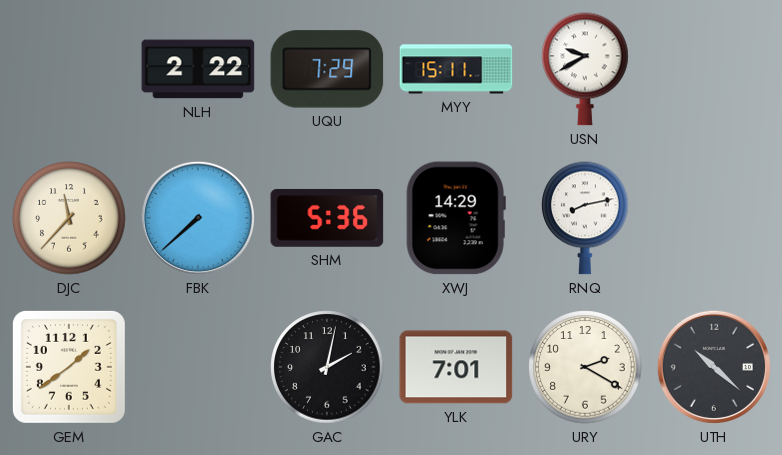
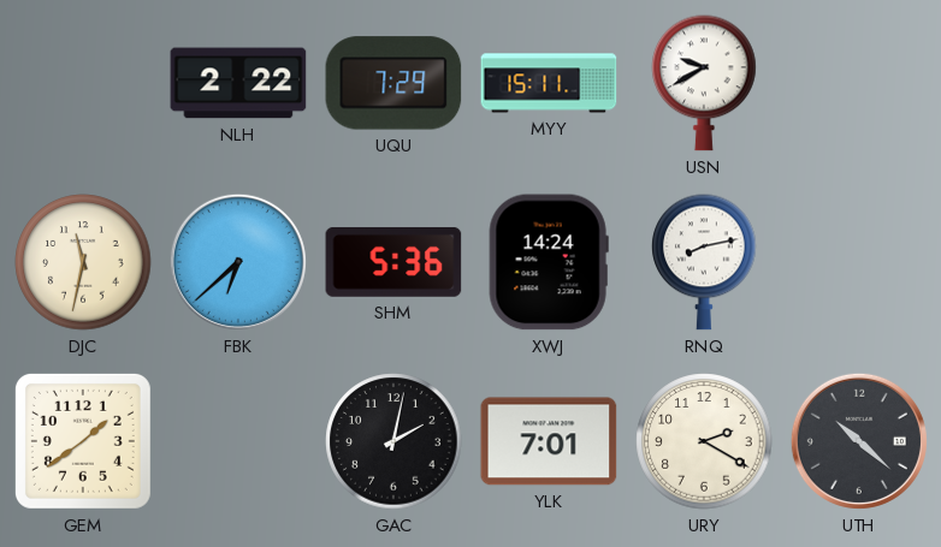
DJC: 11:37 -> 11:32
FBK: 7:38 -> 6:38
XWJ: 14:29 -> 14:24
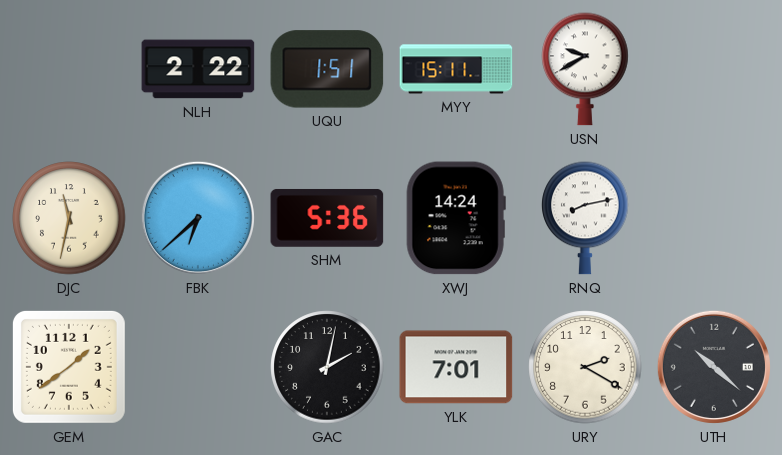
UQU: 7:29 -> 1:51
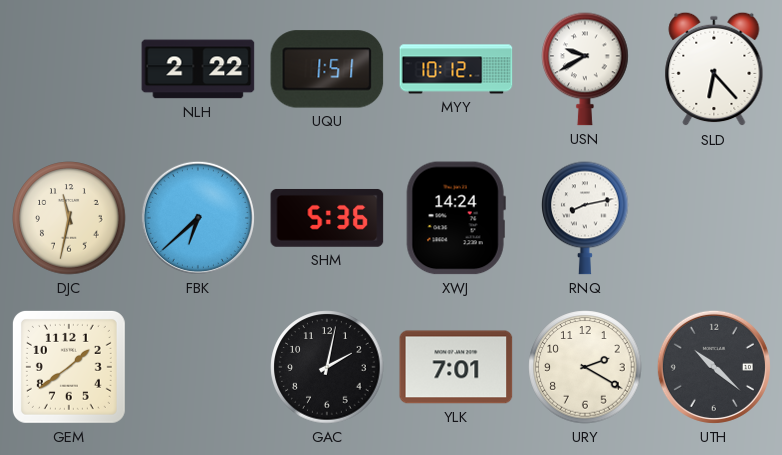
MYY: 15:11 -> 10:12
SLD: none -> 6:23
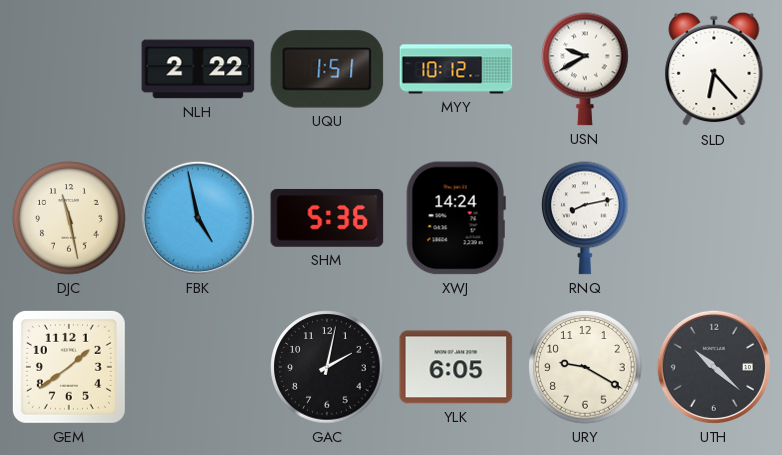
DJC: 11:32 -> 11:28
FBK: 6:38 -> 4:58
YLK: 7:01 -> 6:05
URY: 2:20 -> 9:20
